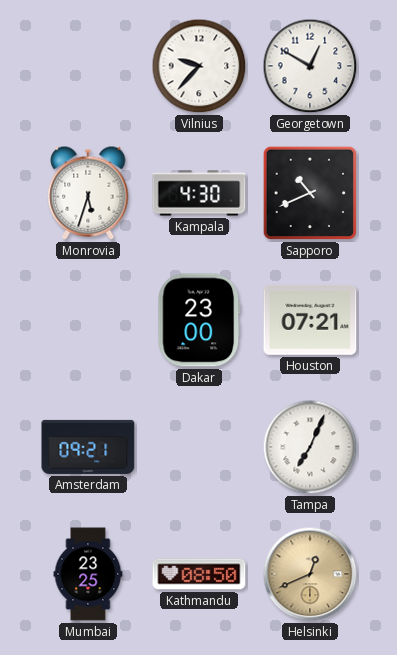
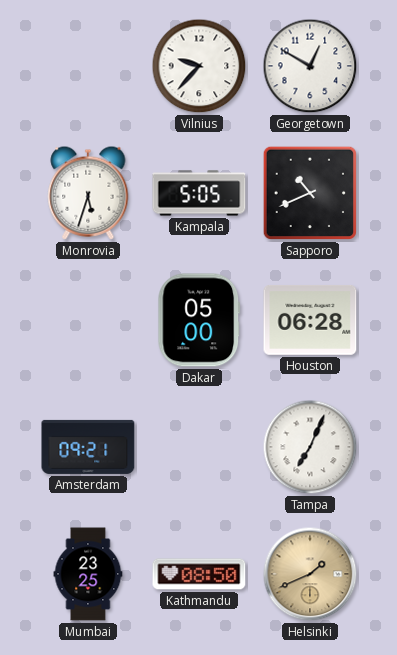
Kampala: 4:30 -> 5:05
Dakar: 23:00 -> 05:00
Houston: 07:21 -> 06:28
Helsinki: 12:41 -> 1:41
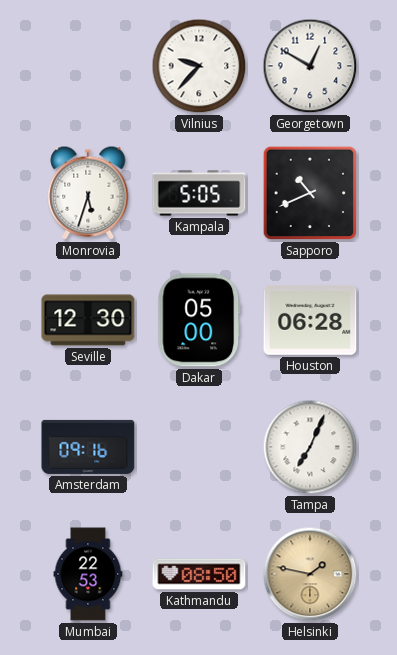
Seville: none -> 12:30
Amsterdam: 09:21 -> 09:16
Mumbai: 23:25 -> 22:53
Helsinki: 1:41 -> 1:47
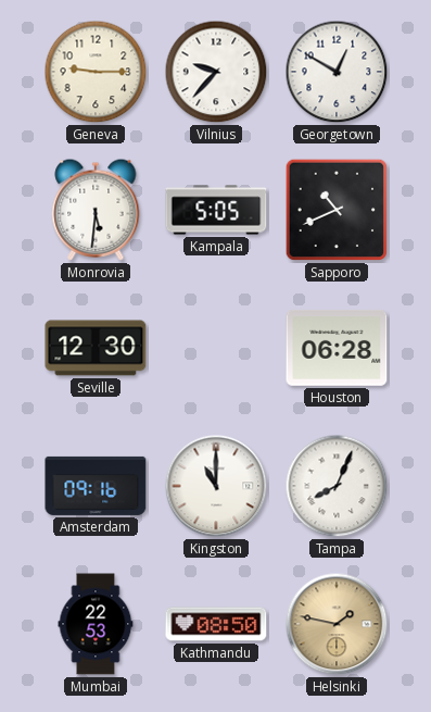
Geneva: none -> 9:15
Monrovia: 5:33 -> 5:31
Dakar: 05:00 -> none
Kingston: none -> 11:00
Tampa: 7:04 -> 8:04
